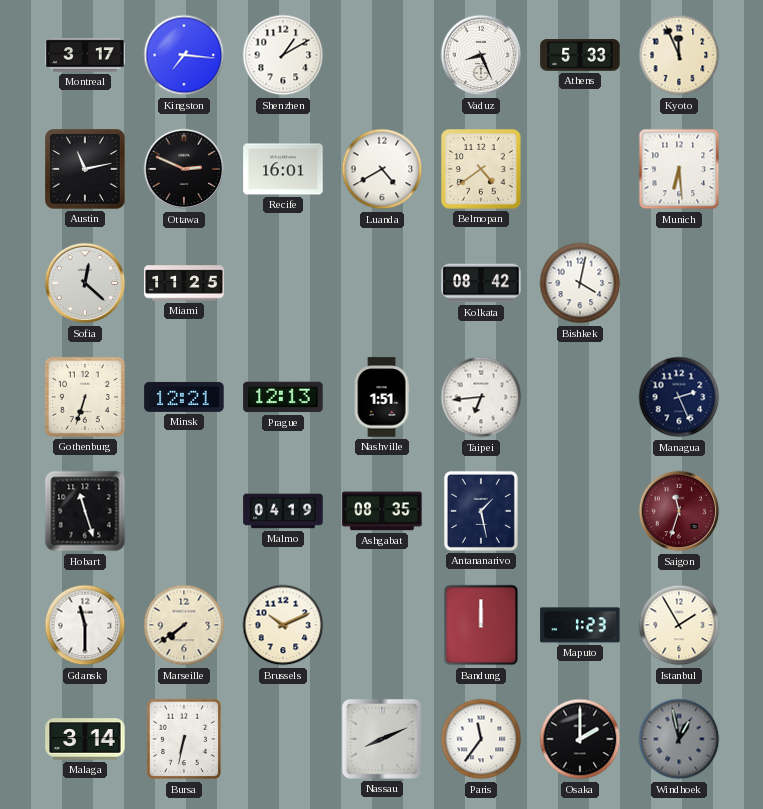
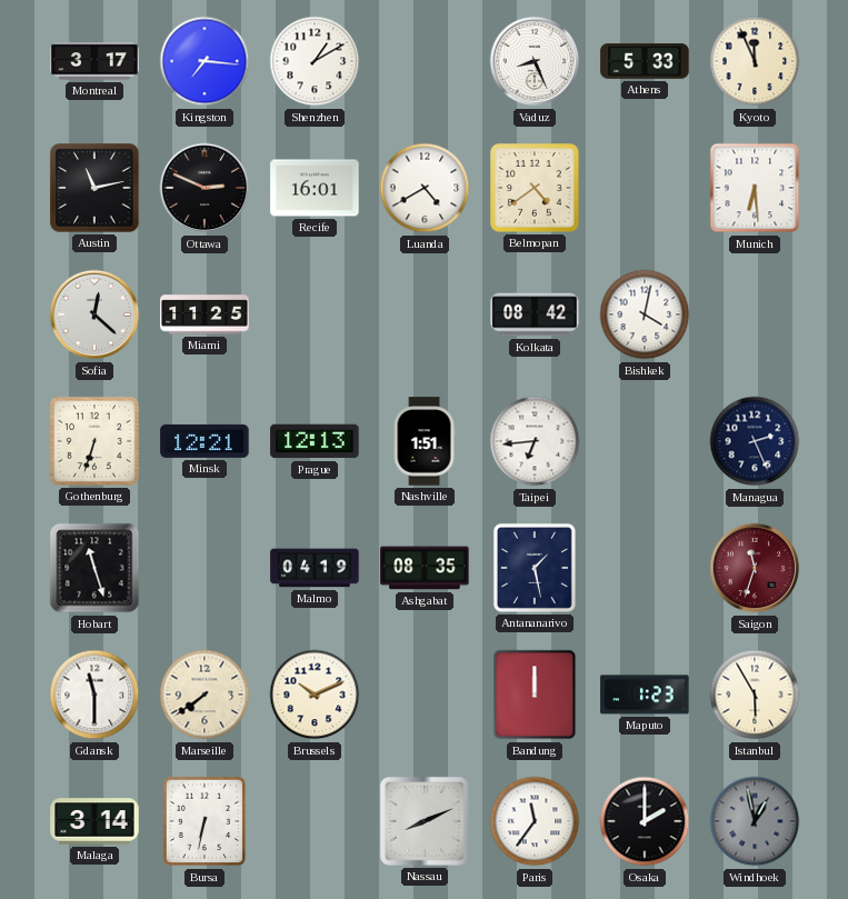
Istanbul: 1:55 -> 5:55
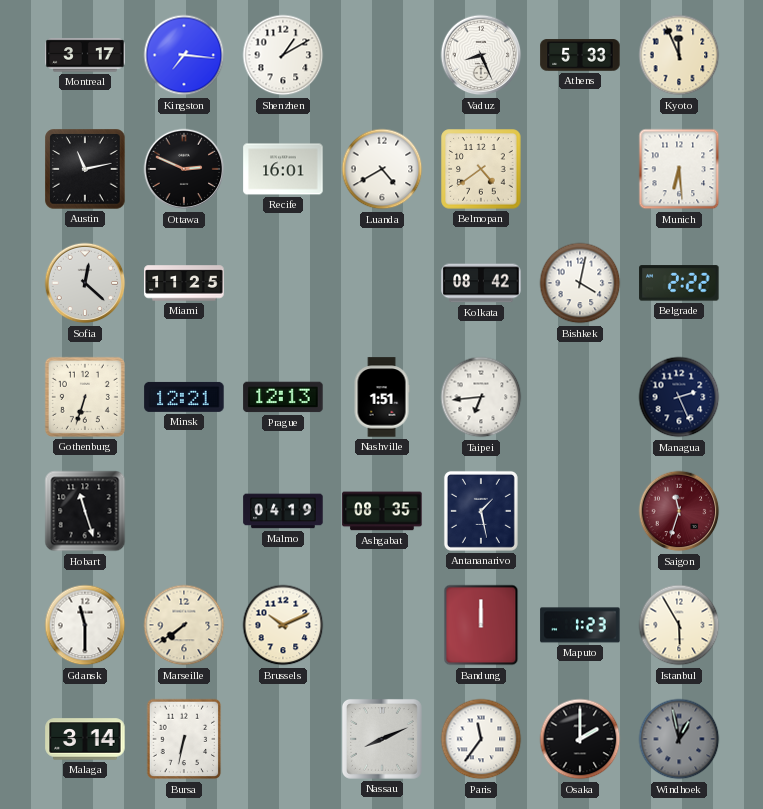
Belgrade: none -> 2:22
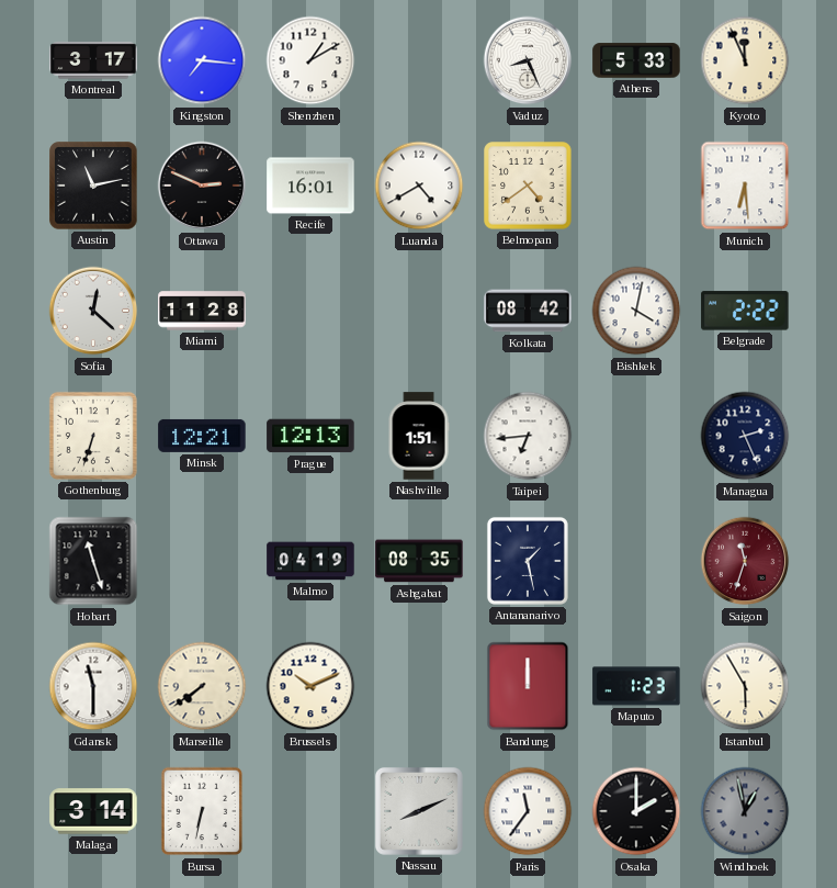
Miami: 11:25 -> 11:28
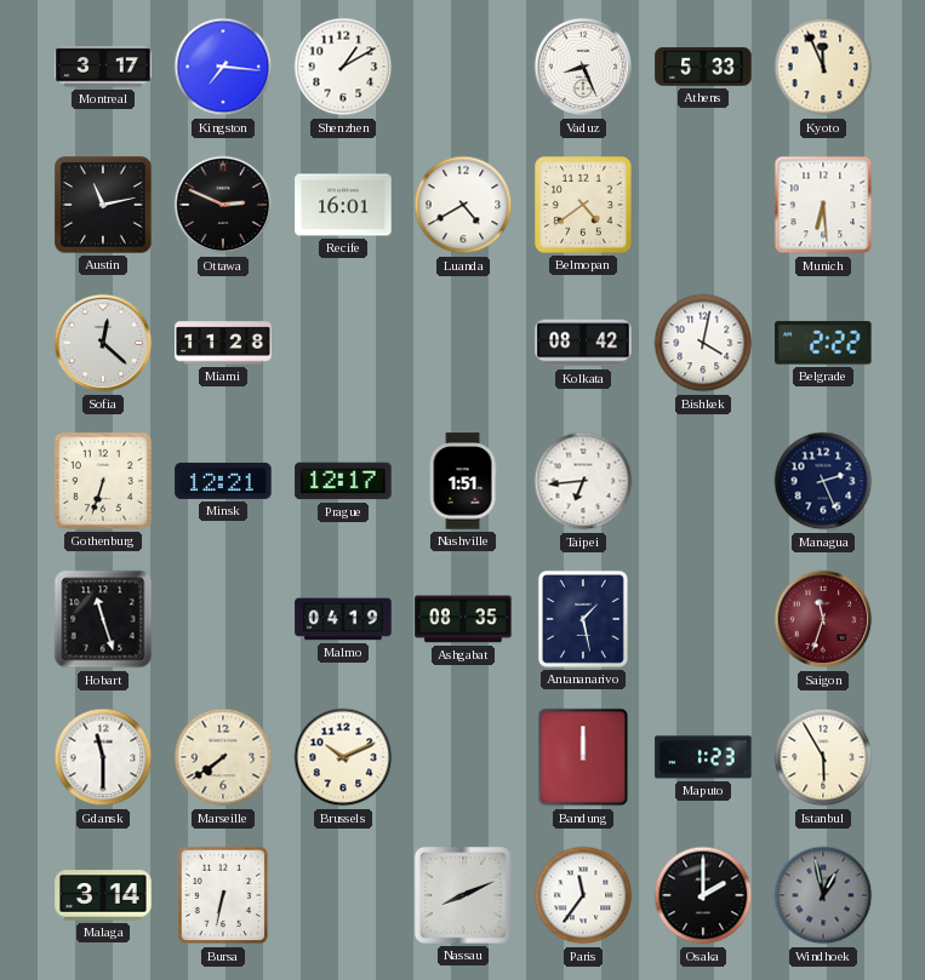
Prague: 12:13 -> 12:17
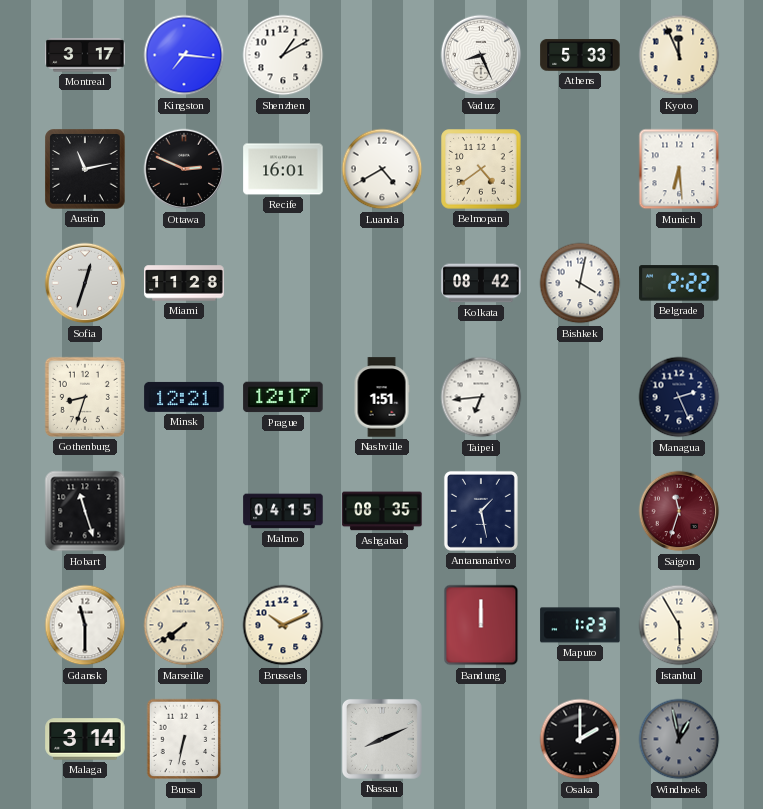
Sofia: 12:22 -> 12:33
Gothenburg: 6:33 -> 8:33
Malmo: 04:19 -> 04:15
Paris: 11:36 -> none
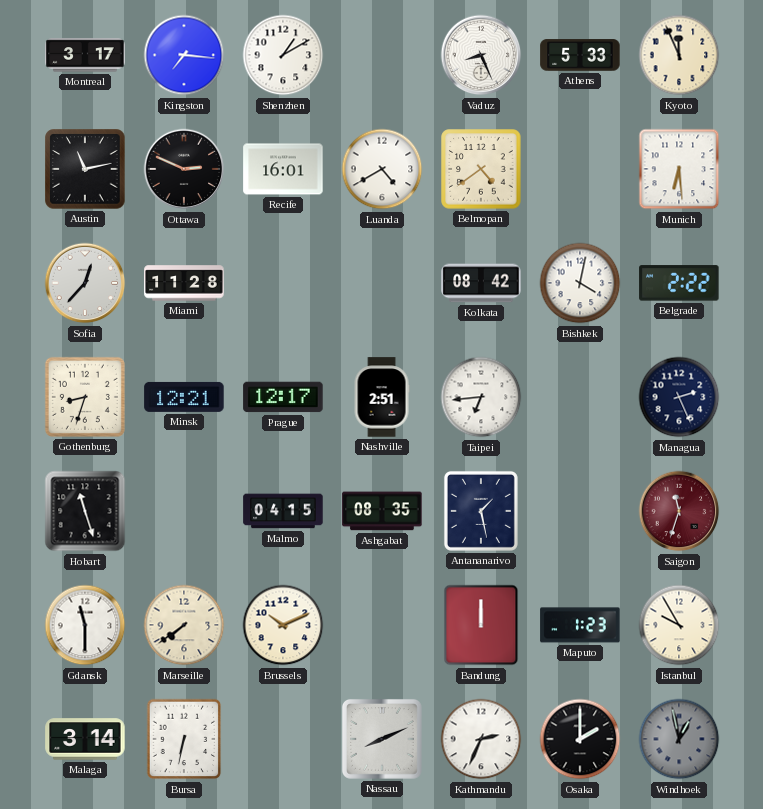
Sofia: 12:33 -> 12:37
Nashville: 1:51 -> 2:51
Istanbul: 5:55 -> 9:55
Kathmandu: none -> 2:34
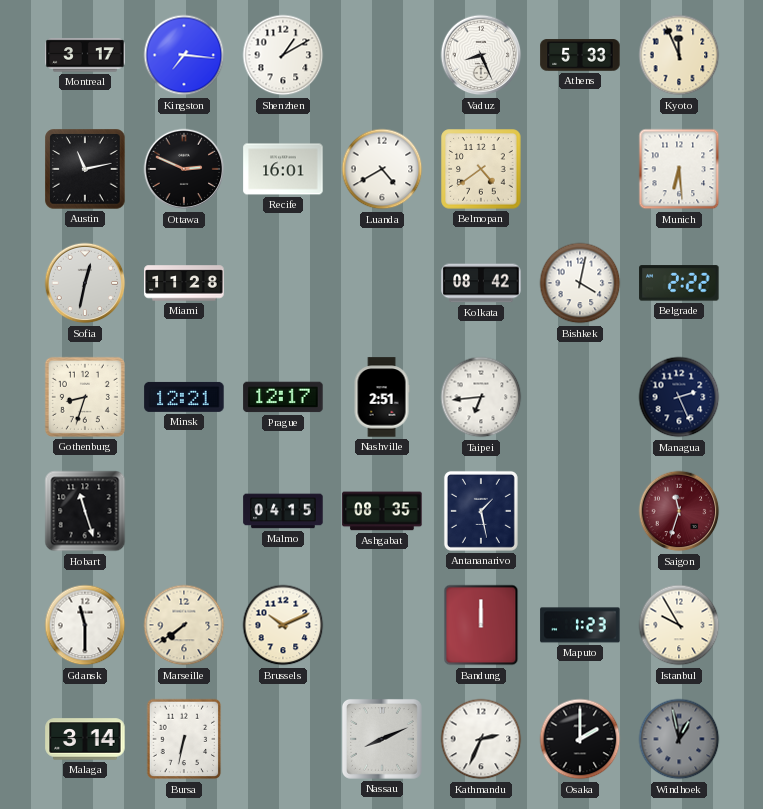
Sofia: 12:37 -> 12:32
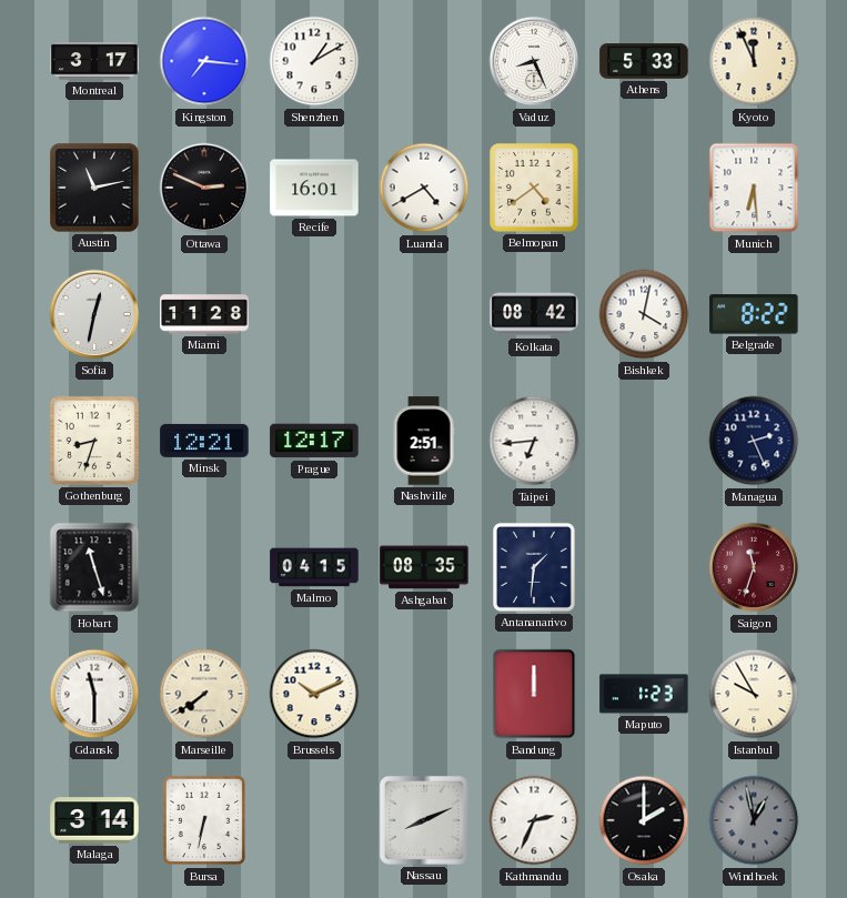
Belgrade: 2:22 -> 8:22
Antananarivo: 1:28 -> 1:31
